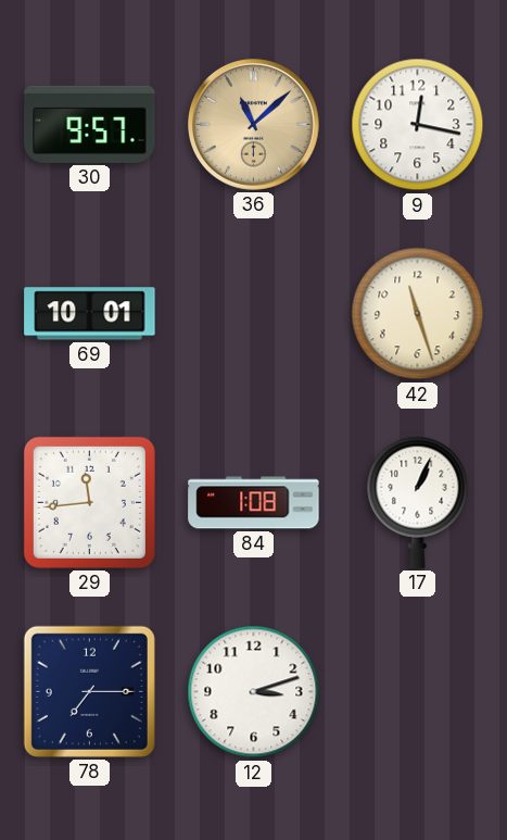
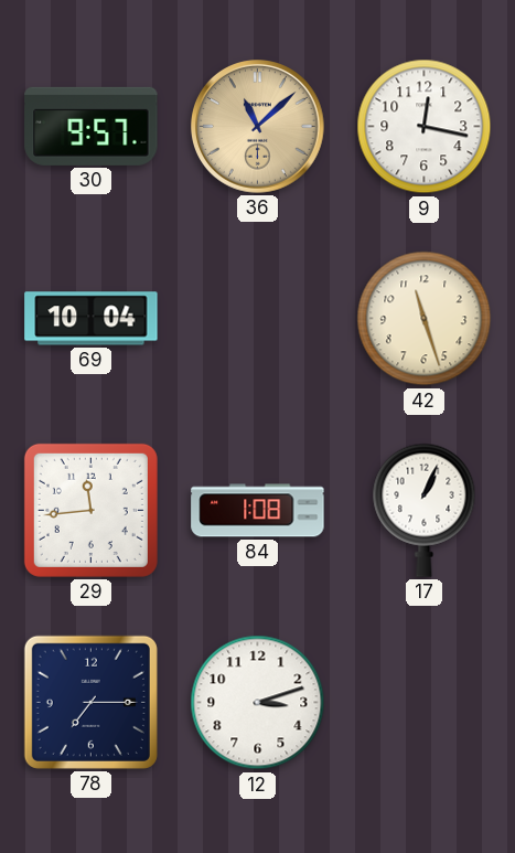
69: 10:01 -> 10:04
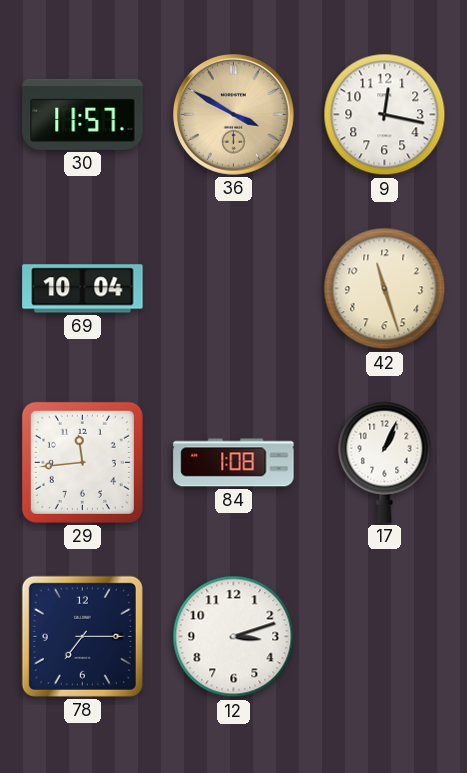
30: 9:57 -> 11:57
36: 11:08 -> 3:50
